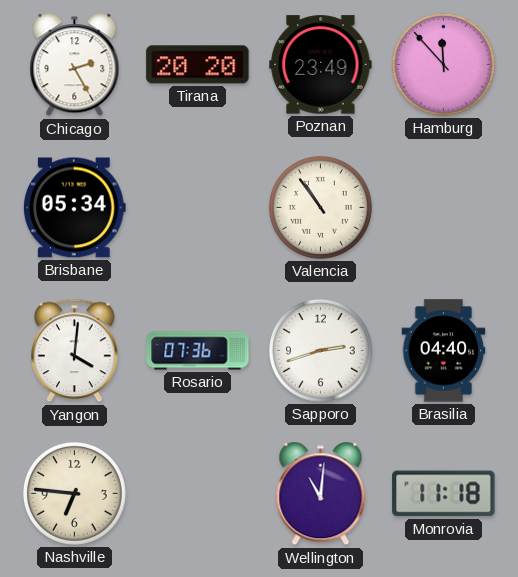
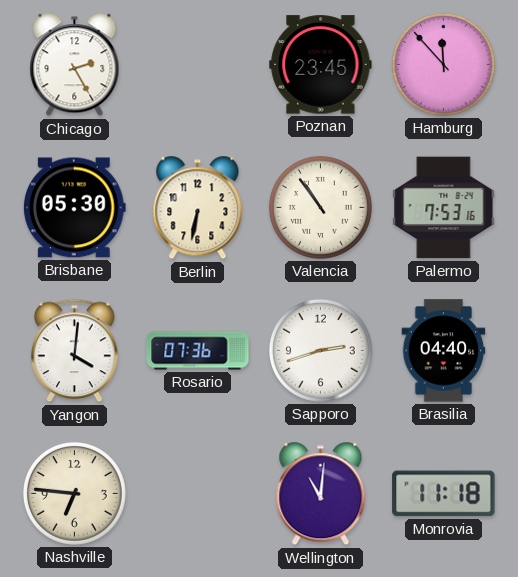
Tirana: 20:20 -> none
Poznan: 23:49 -> 23:45
Brisbane: 05:34 -> 05:30
Berlin: none -> 6:32
Palermo: none -> 7:53
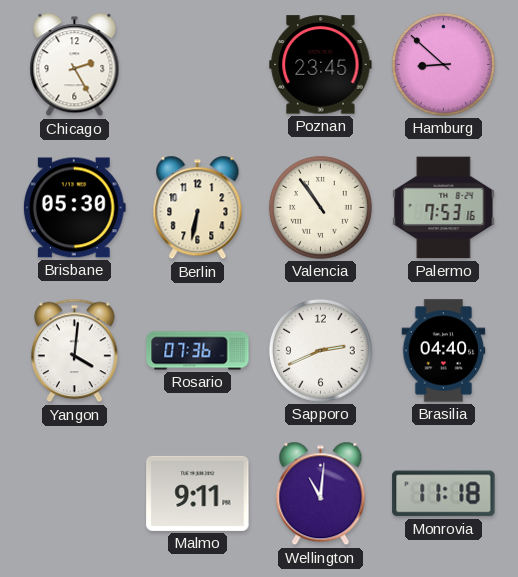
Hamburg: 11:53 -> 8:52
Sapporo: 2:42 -> 2:41
Nashville: 6:46 -> none
Malmo: none -> 9:11
